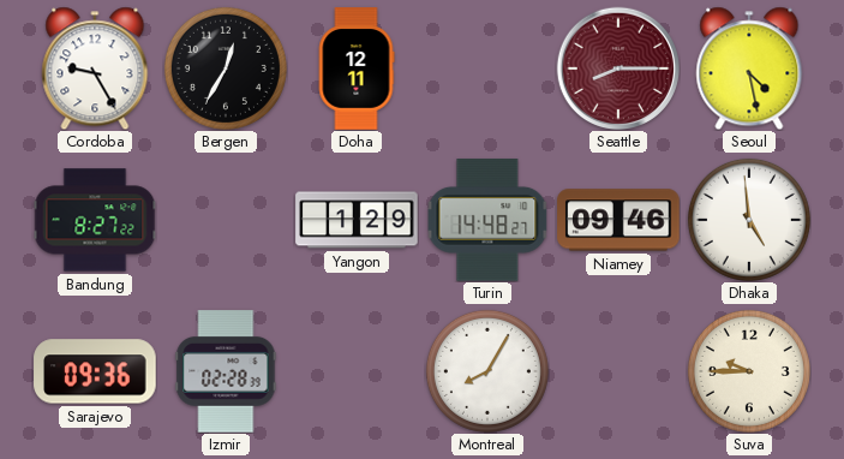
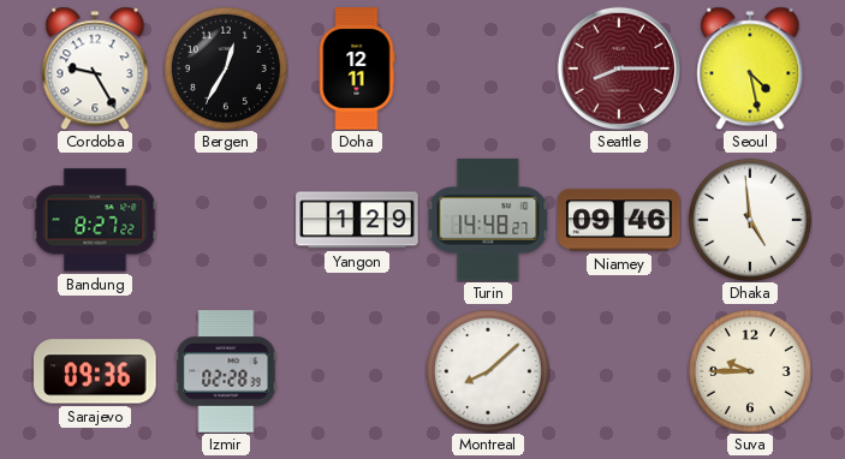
Montreal: 8:05 -> 8:08
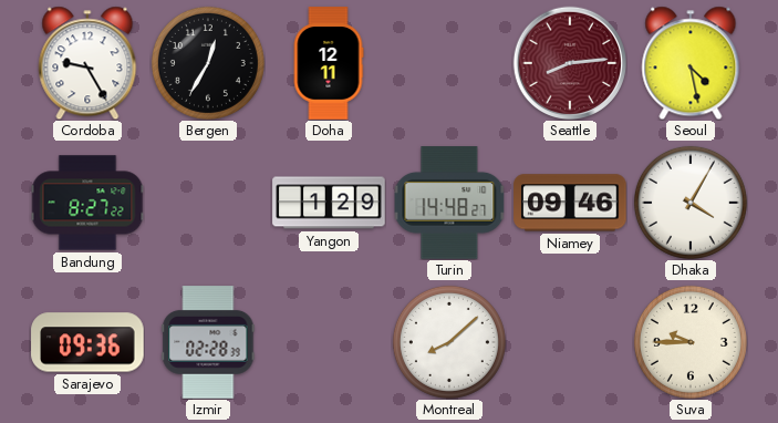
Seattle: 8:15 -> 8:14
Dhaka: 4:59 -> 4:05
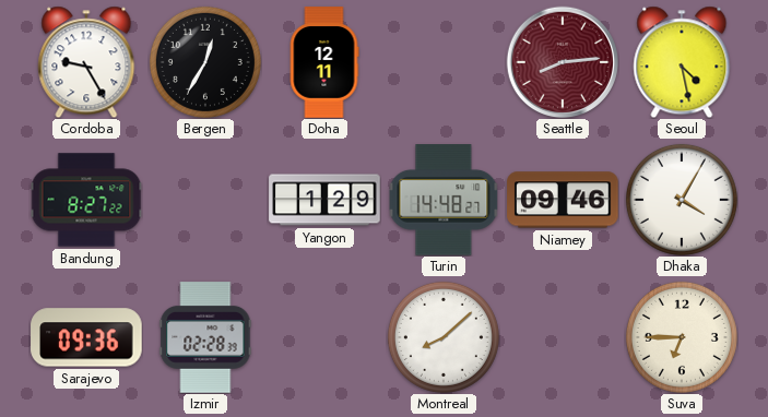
Suva: 9:45 -> 6:45
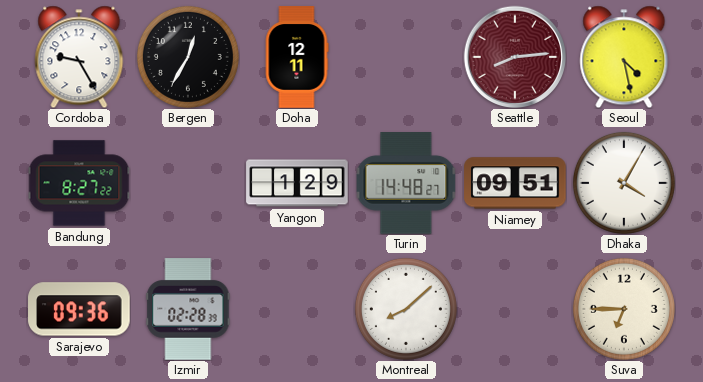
Niamey: 09:46 -> 09:51
